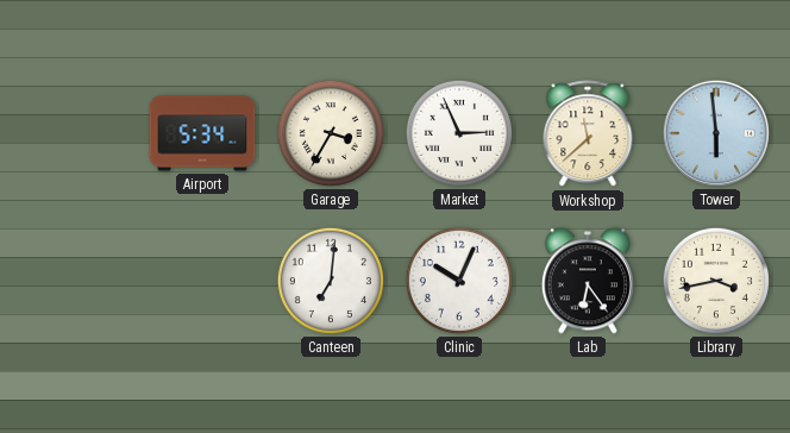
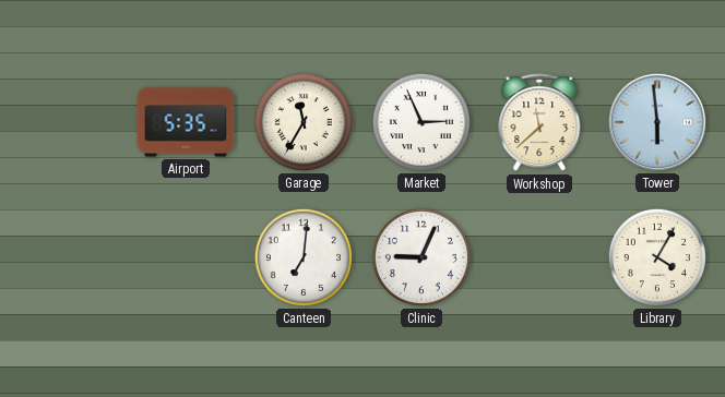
Airport: 5:34 -> 5:35
Garage: 3:35 -> 11:35
Clinic: 10:04 -> 9:04
Lab: 6:24 -> none
Library: 3:43 -> 4:05
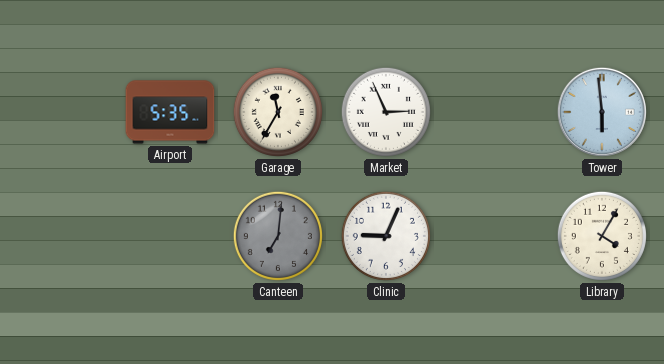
Workshop: 11:38 -> none
Canteen dial: white -> grey
